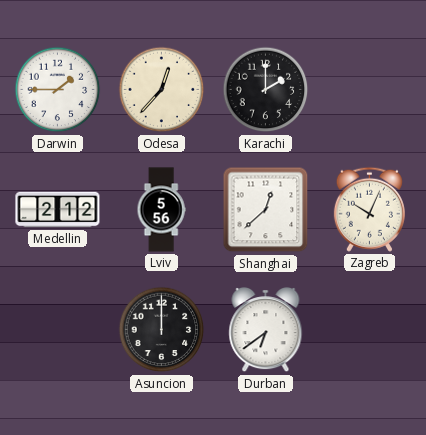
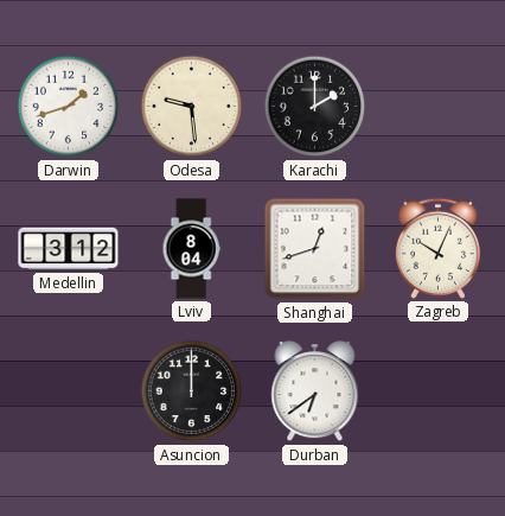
Darwin: 1:45 -> 1:42
Odesa: 12:37 -> 9:29
Medellin: 2:12 -> 3:12
Lviv: 5:56 -> 8:04
Shanghai: 12:38 -> 12:42
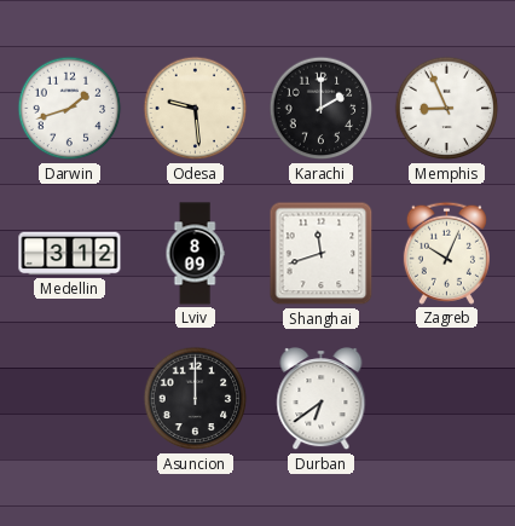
Memphis: none -> 8:56
Lviv: 8:04 -> 8:09
Shanghai: 12:42 -> 11:42
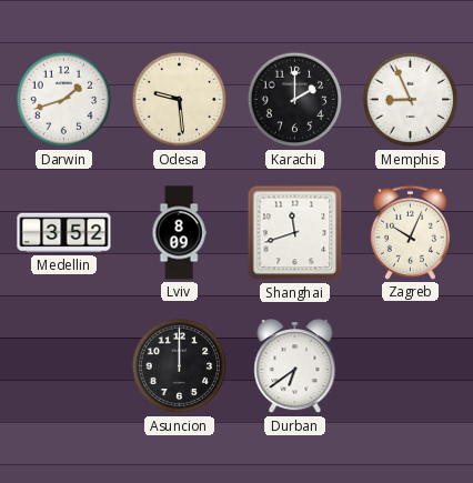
Medellin: 3:12 -> 3:52
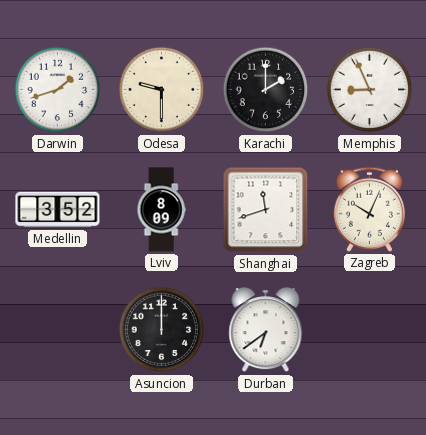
Odesa: 9:29 -> 9:30
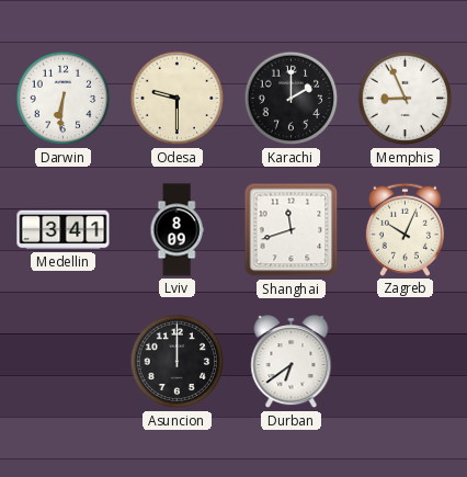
Darwin: 1:42 -> 6:31
Medellin: 3:52 -> 3:41
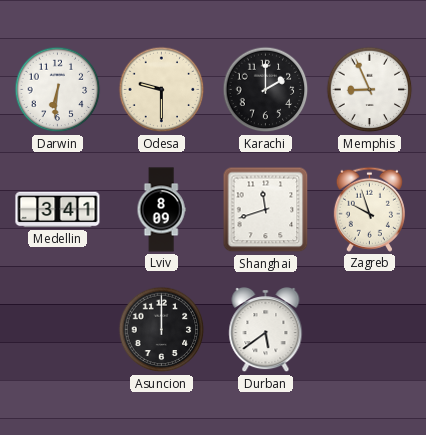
Zagreb: 10:04 -> 9:57
Durban: 6:39 -> 5:39
